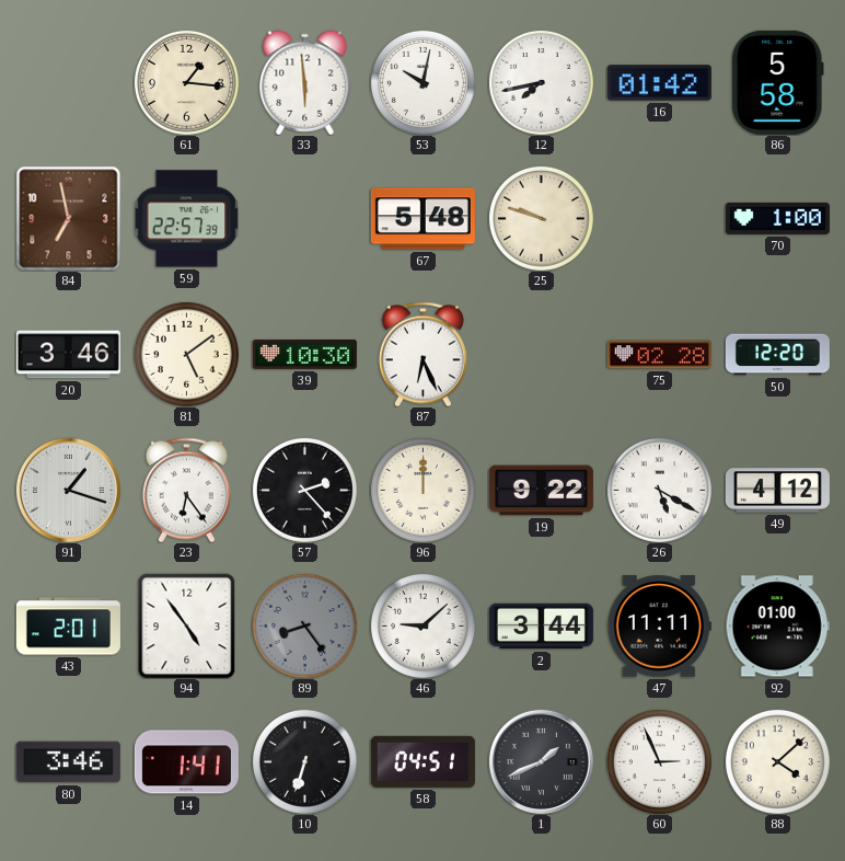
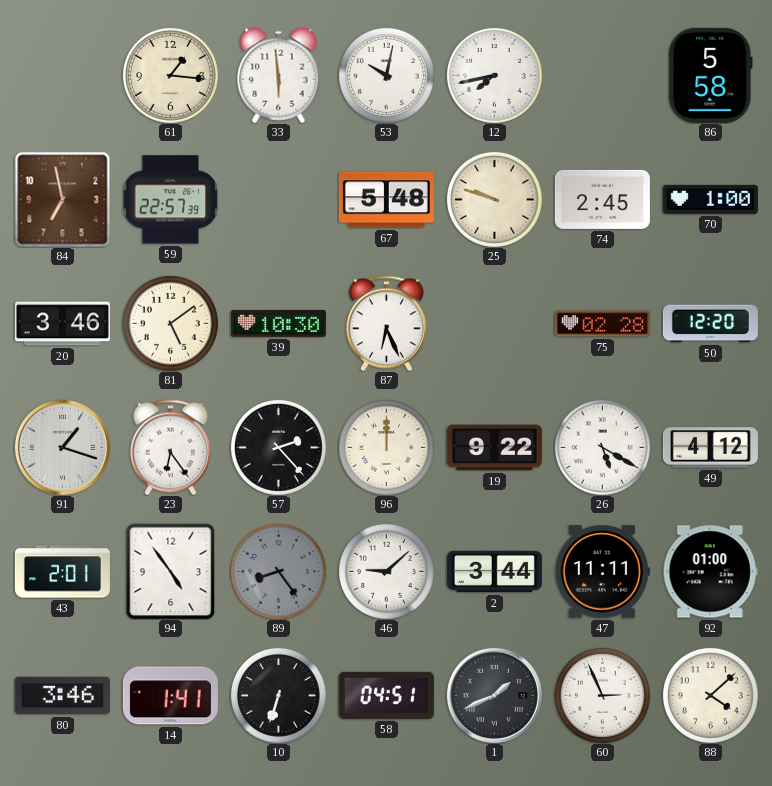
16: 01:42 -> none
74: none -> 2:45
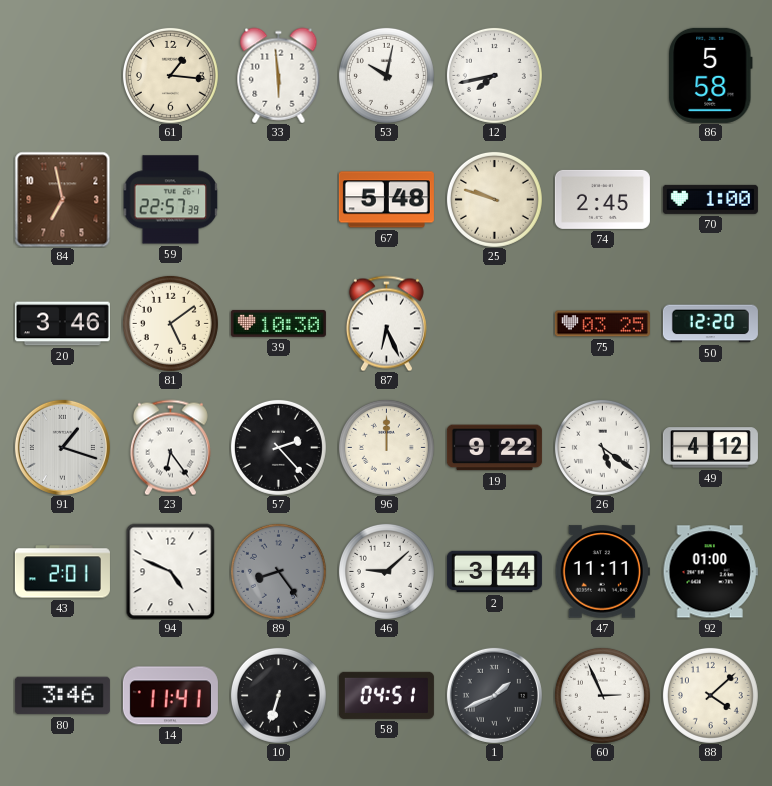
75: 02:28 -> 03:25
26: 5:20 -> 5:21
94: 4:54 -> 4:49
14: 1:41 -> 11:41
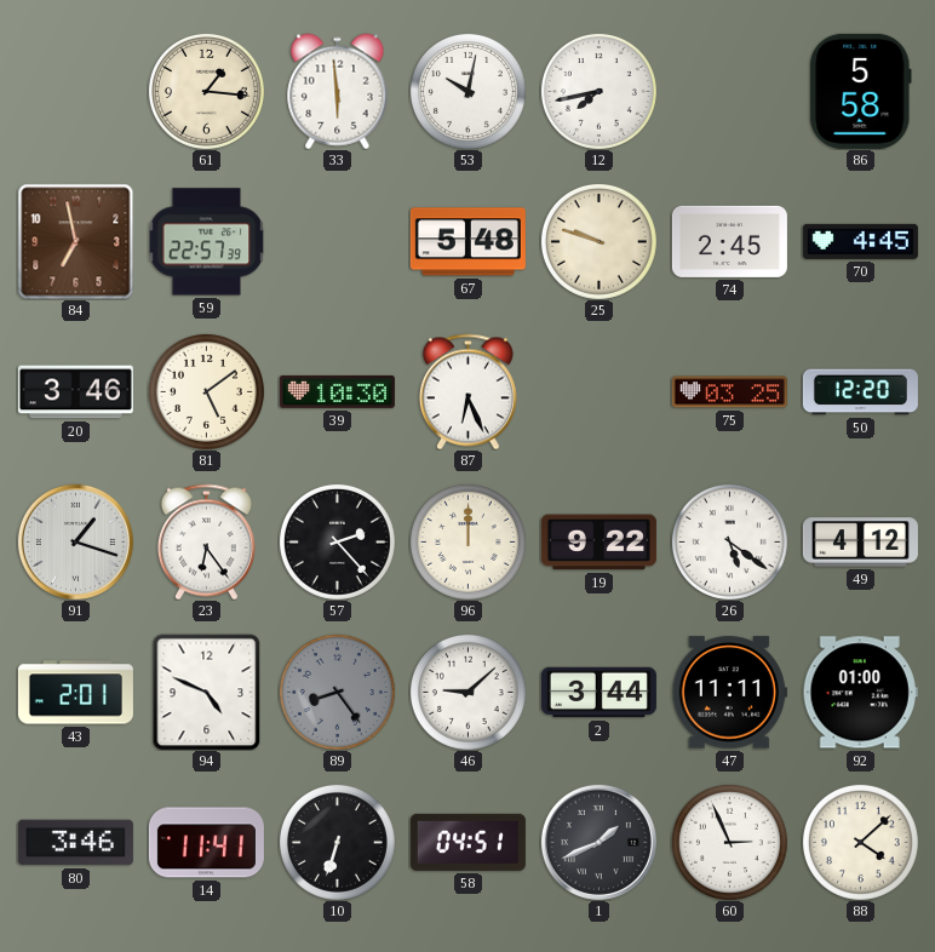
70: 1:00 -> 4:45
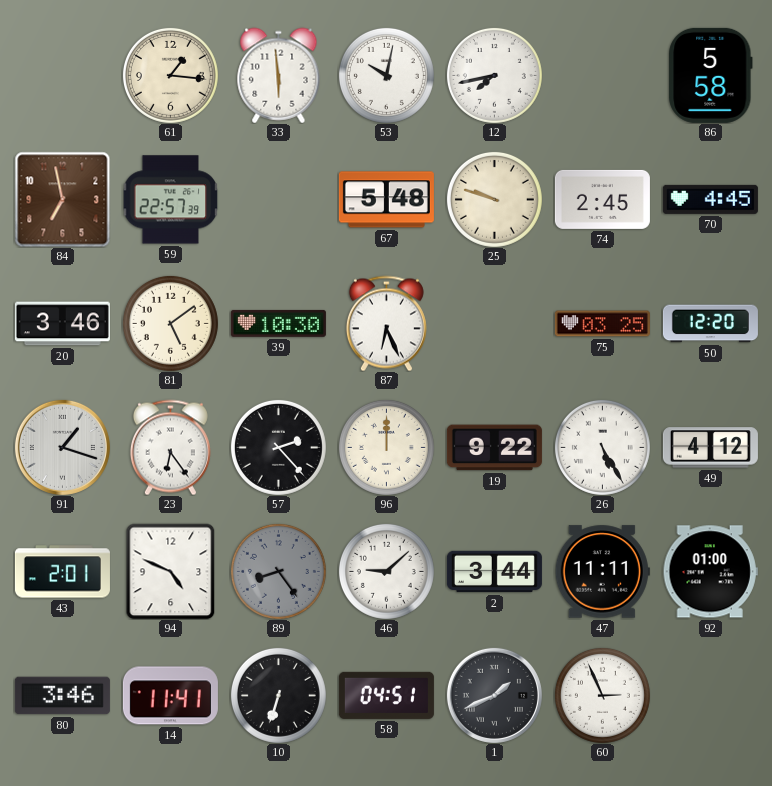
26: 5:21 -> 5:25
88: 4:08 -> none
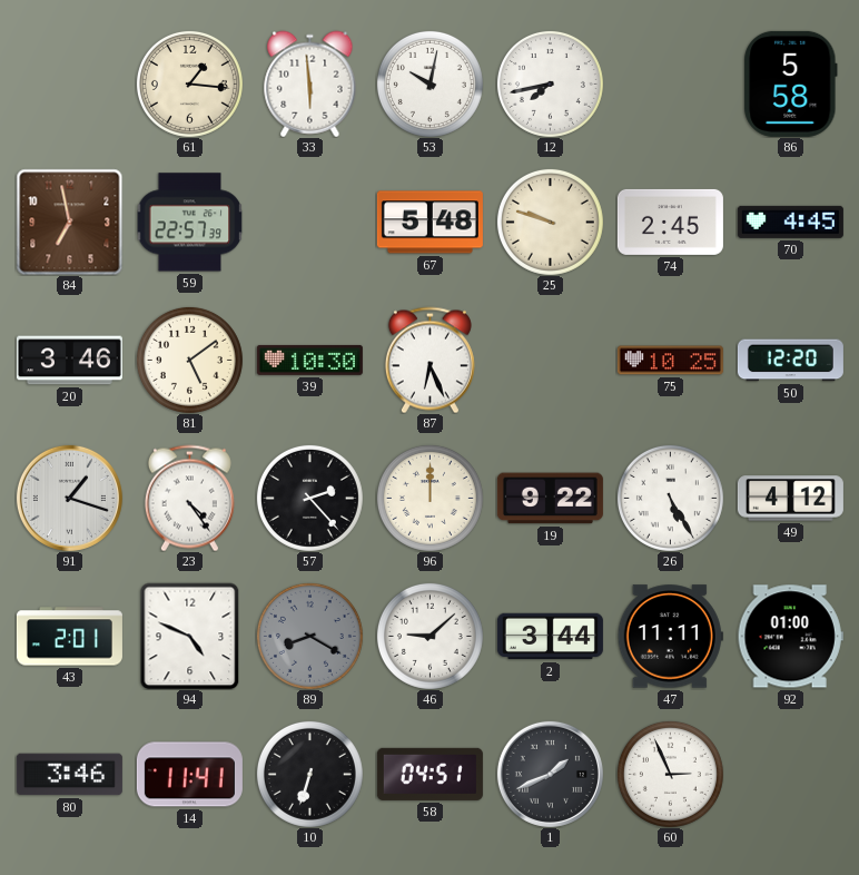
75: 03:25 -> 10:25
23: 6:24 -> 4:24
89: 8:24 -> 8:20
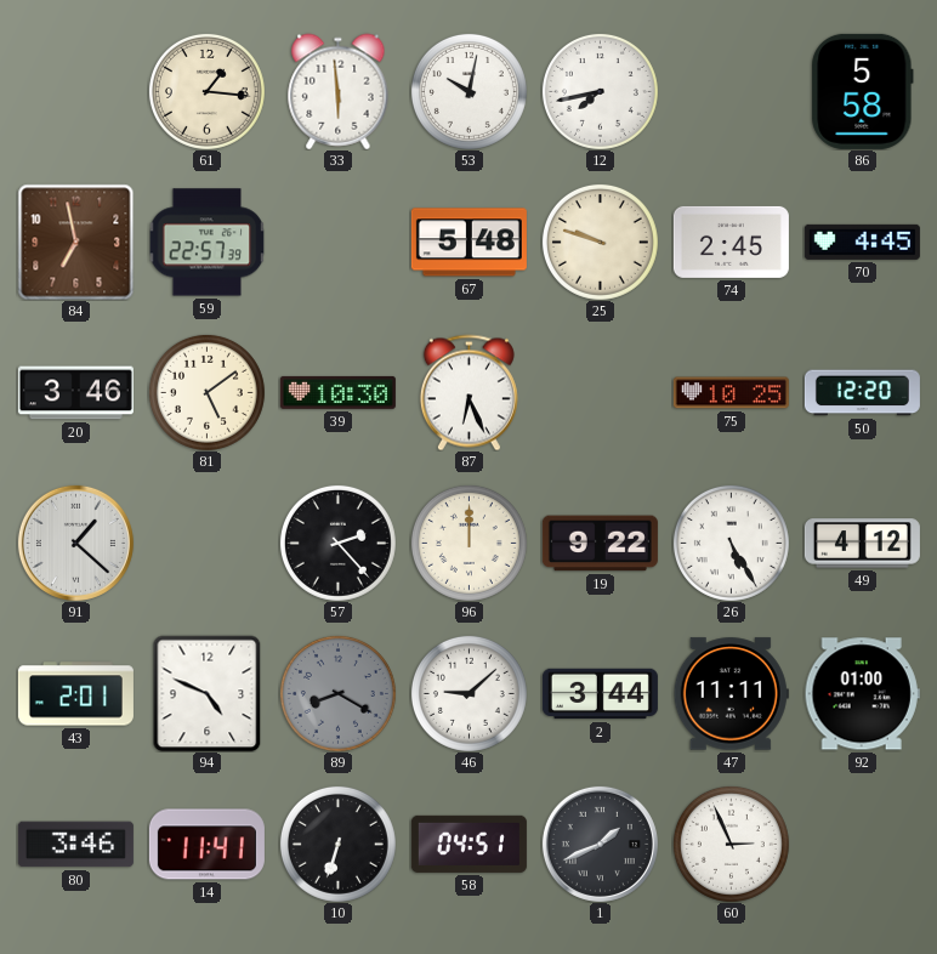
91: 1:18 -> 1:22
23: 4:24 -> none
